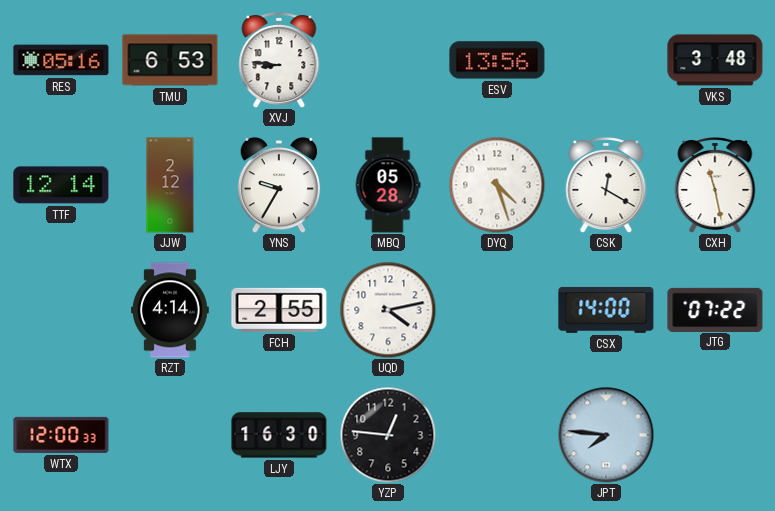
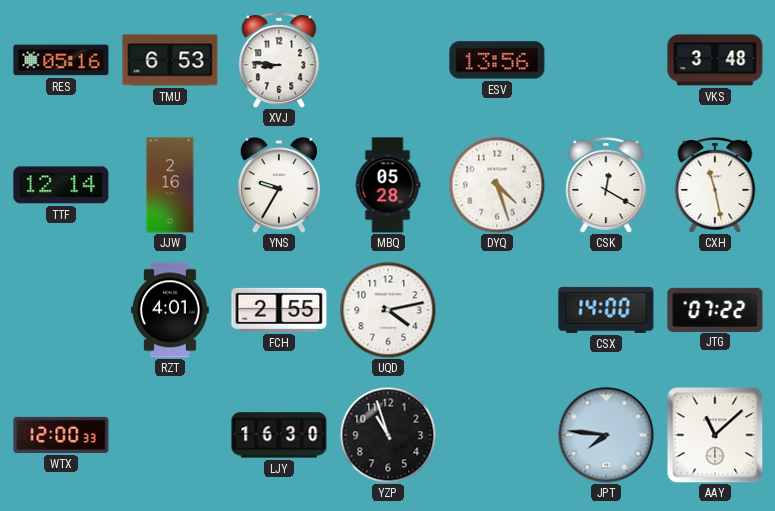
JJW: 2:12 -> 2:16
RZT: 4:14 -> 4:01
YZP: 12:46 -> 10:57
AAY: none -> 11:08
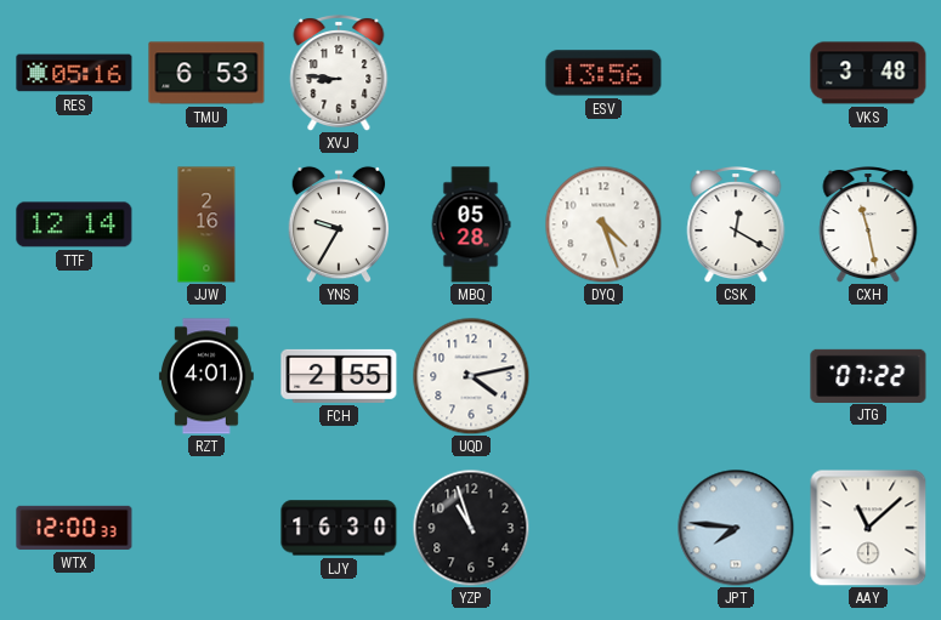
CSX: 14:00 -> none
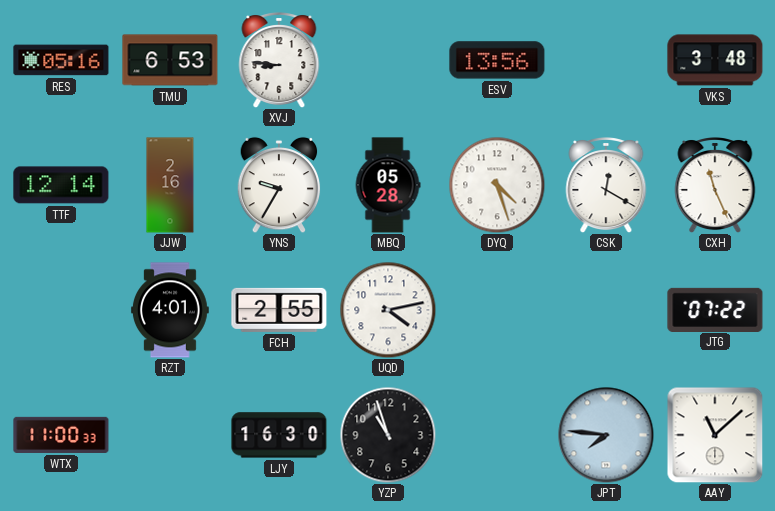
CXH: 11:28 -> 11:26
WTX: 12:00 -> 11:00
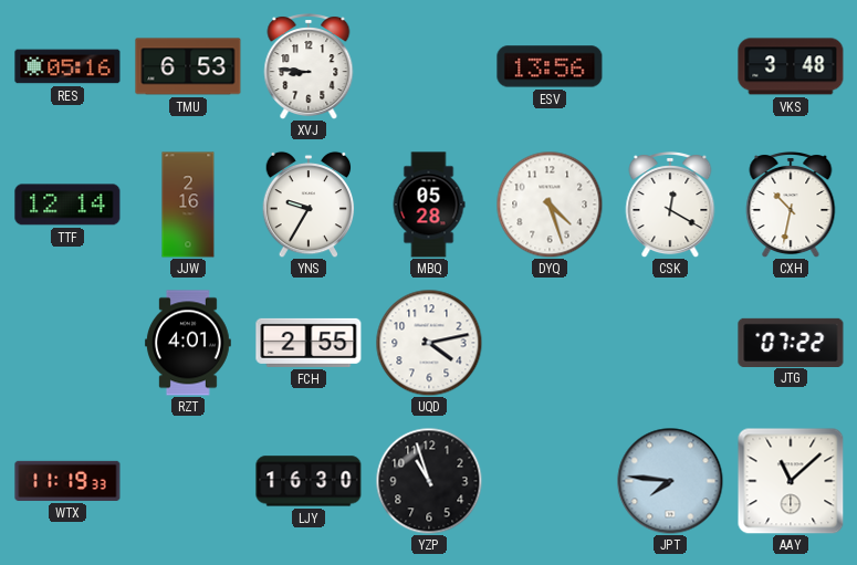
CXH: 11:26 -> 10:32
WTX: 11:00 -> 11:19
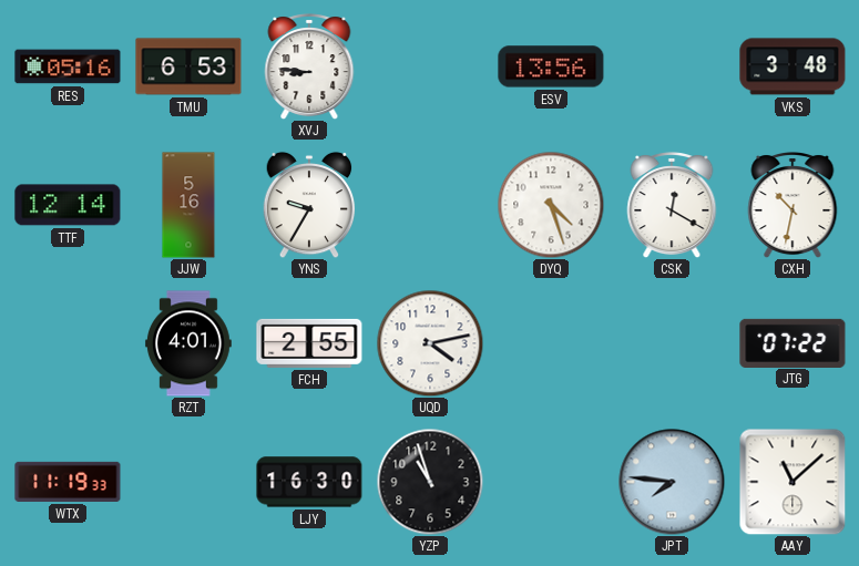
JJW: 2:16 -> 5:16
MBQ: 05:28 -> none
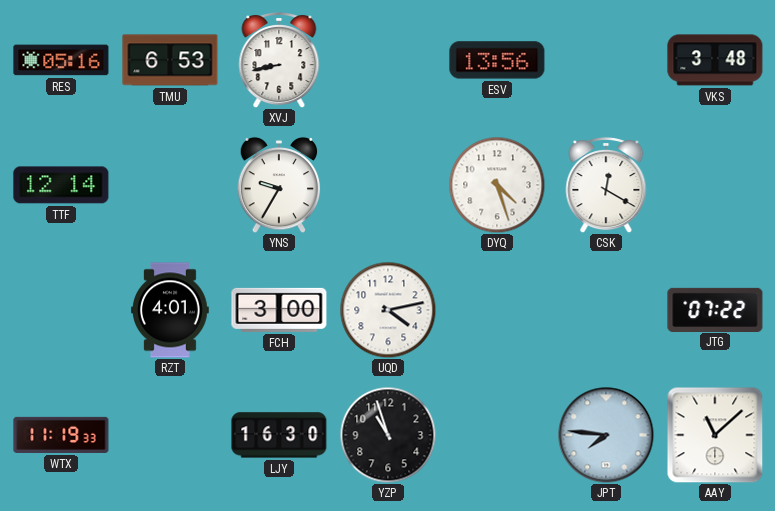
XVJ: 8:46 -> 8:43
JJW: 5:16 -> none
CXH: 10:32 -> none
FCH: 2:55 -> 3:00
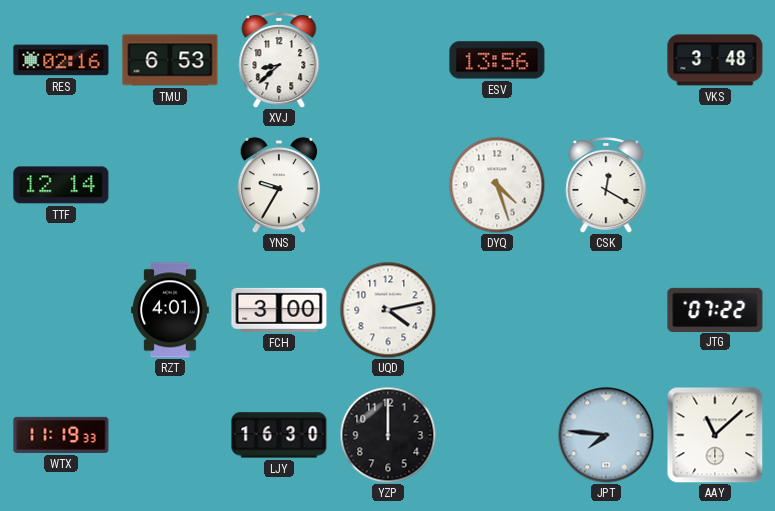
RES: 05:16 -> 02:16
XVJ: 8:43 -> 8:38
YZP: 10:57 -> 12:00
